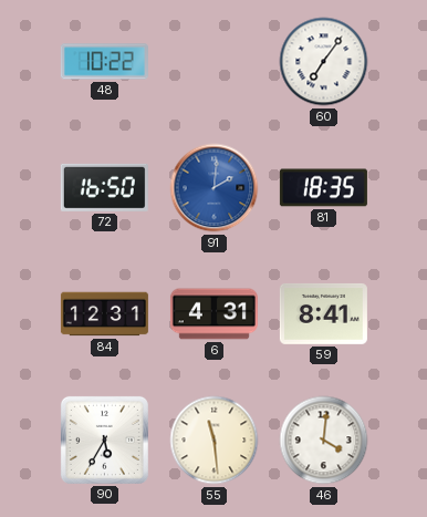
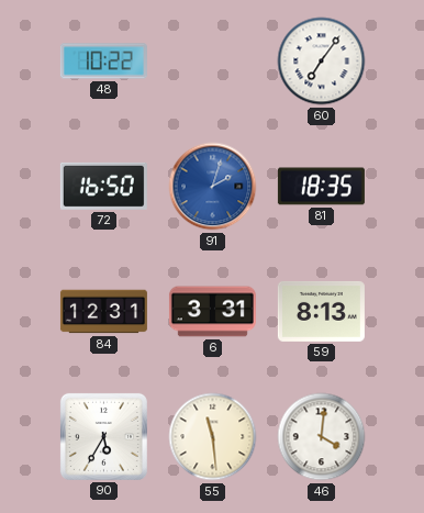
91: 2:01 -> 2:03
6: 4:31 -> 3:31
59: 8:41 -> 8:13
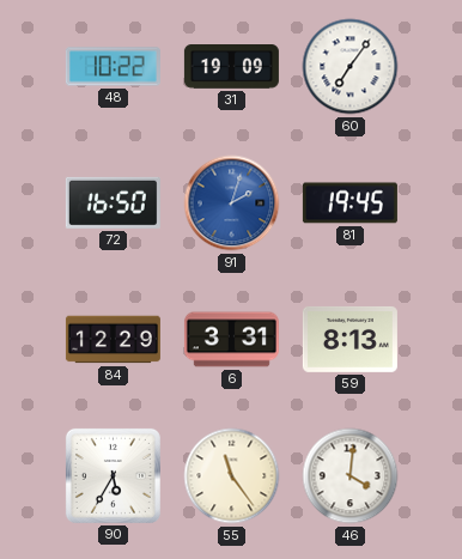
31: none -> 19:09
81: 18:35 -> 19:45
84: 12:31 -> 12:29
55: 11:29 -> 11:24
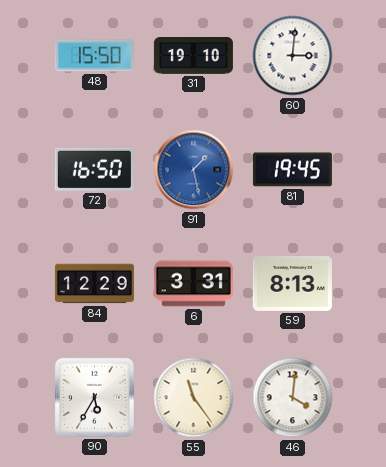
48: 10:22 -> 15:50
31: 19:09 -> 19:10
60: 7:06 -> 3:01
91: 2:03 -> 1:28
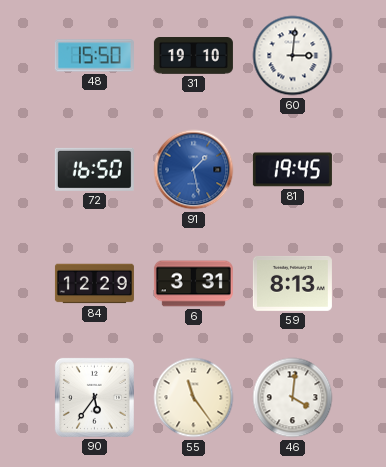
90: 5:35 -> 5:36
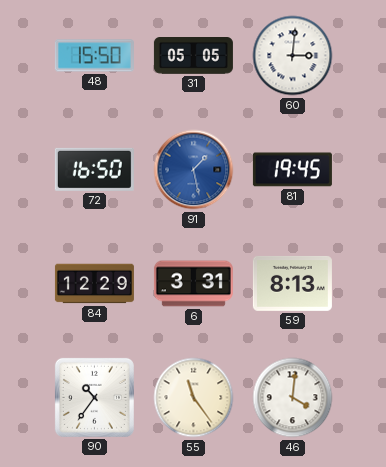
31: 19:10 -> 05:05
90: 5:36 -> 10:36
